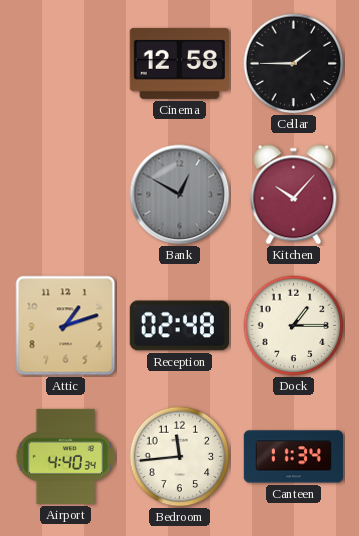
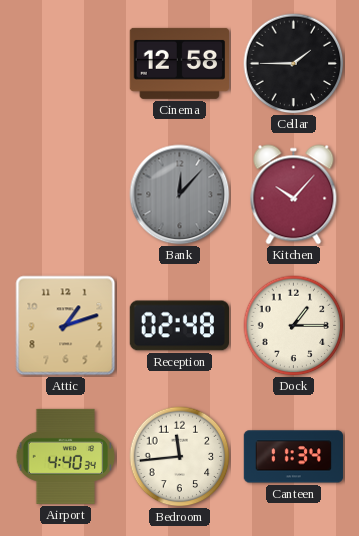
Bank: 12:50 -> 12:07
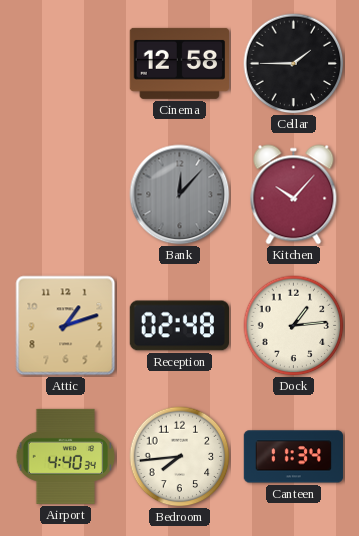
Dock: 1:15 -> 1:14
Bedroom: 11:44 -> 7:44
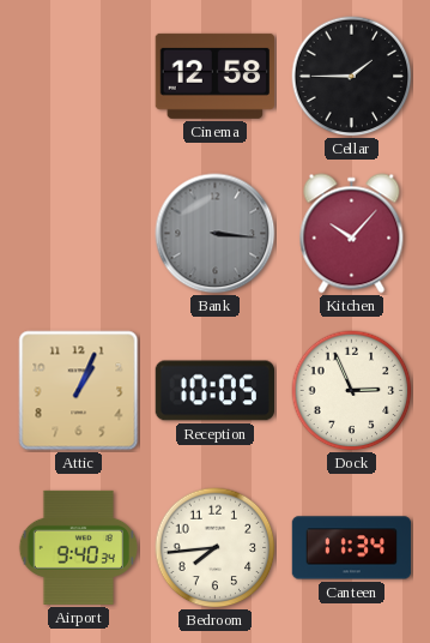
Bank: 12:07 -> 3:16
Attic: 1:12 -> 1:04
Reception: 02:48 -> 10:05
Dock: 1:14 -> 2:56
Airport: 4:40 -> 9:40
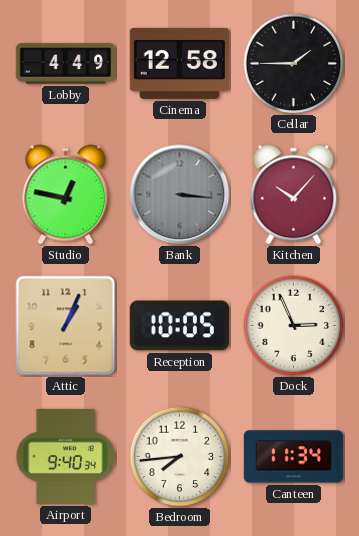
Lobby: none -> 4:49
Studio: none -> 12:47
